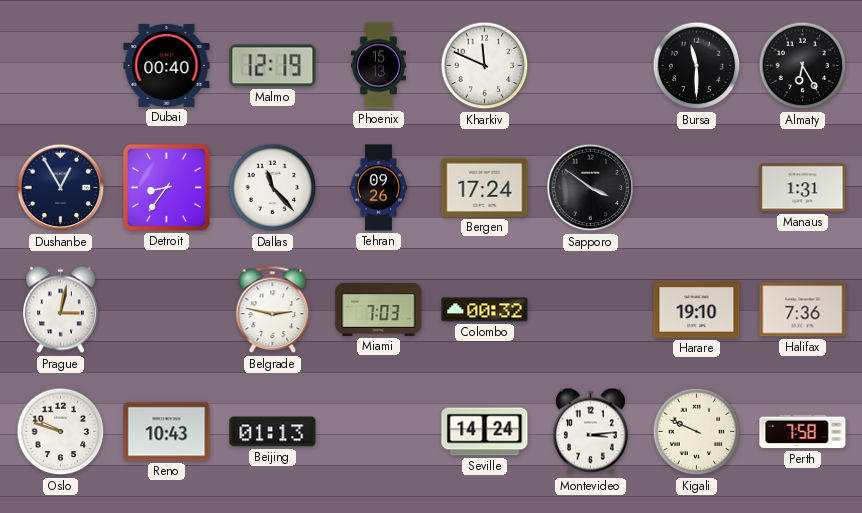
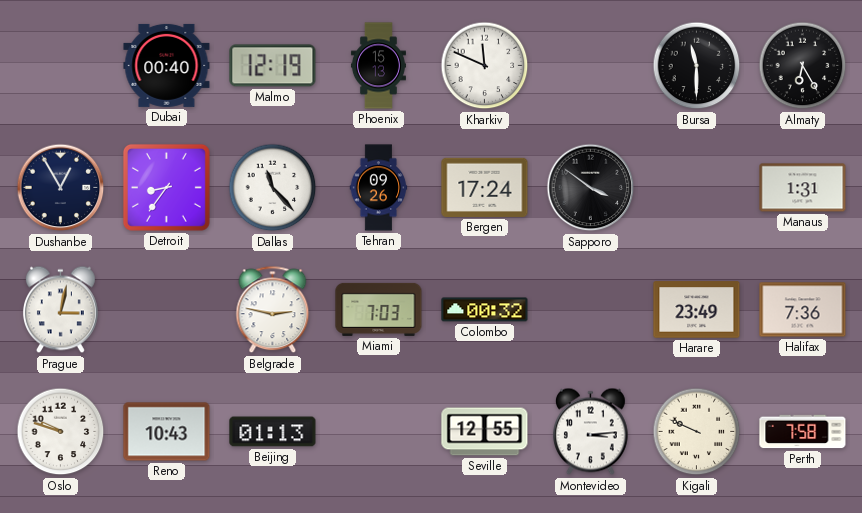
Harare: 19:10 -> 23:49
Seville: 14:24 -> 12:55
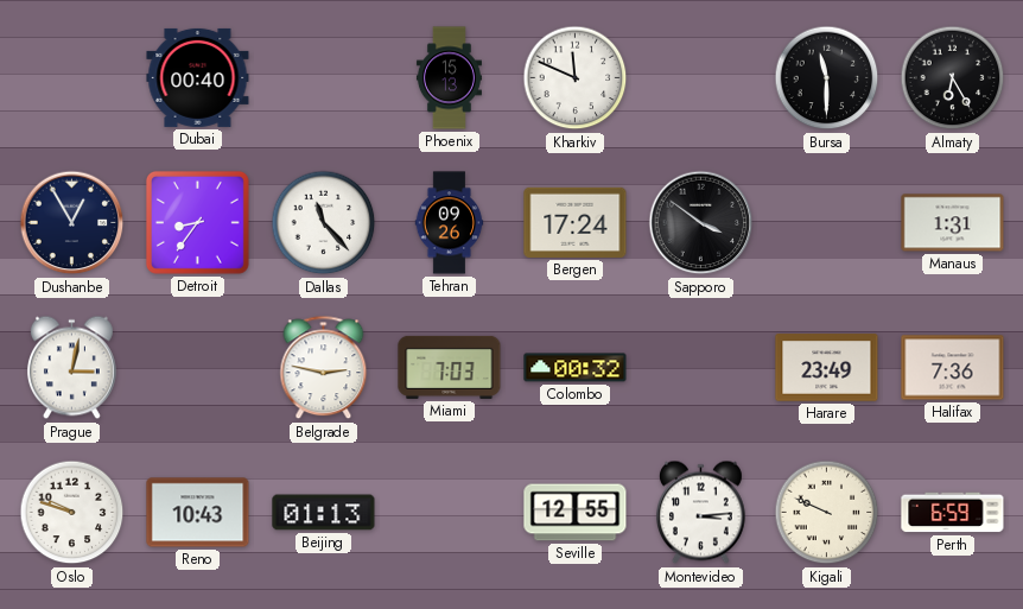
Malmo: 12:19 -> none
Perth: 7:58 -> 6:59
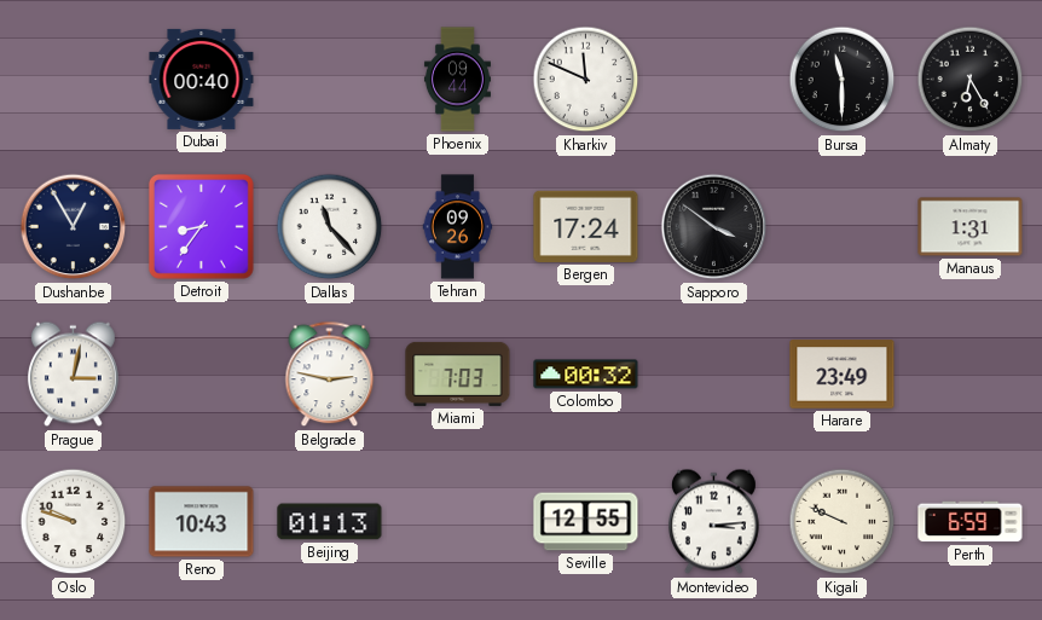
Phoenix: 15:13 -> 09:44
Halifax: 7:36 -> none
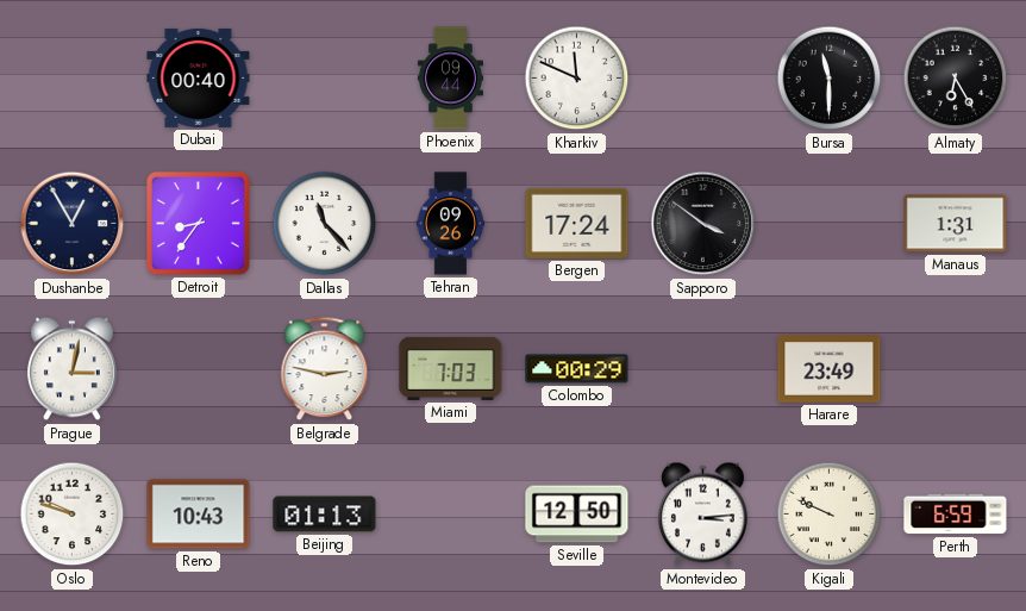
Colombo: 00:32 -> 00:29
Seville: 12:55 -> 12:50
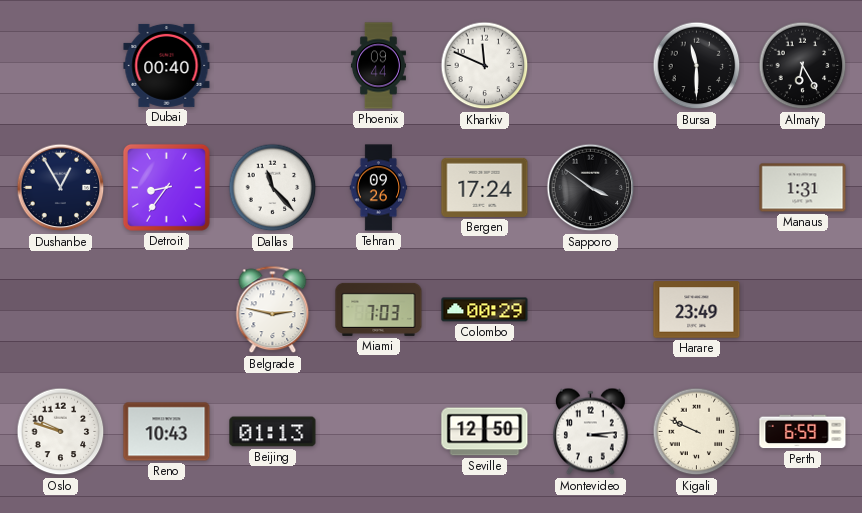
Prague: 3:02 -> none
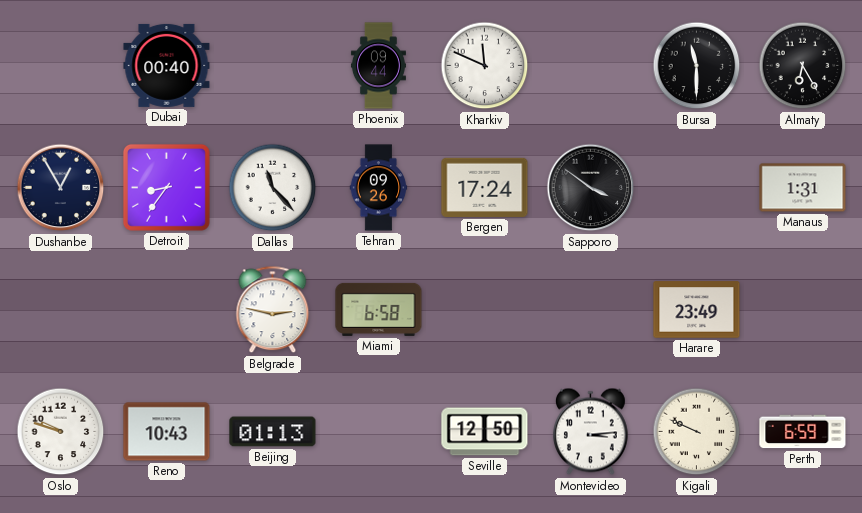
Miami: 7:03 -> 6:58
Colombo: 00:29 -> none
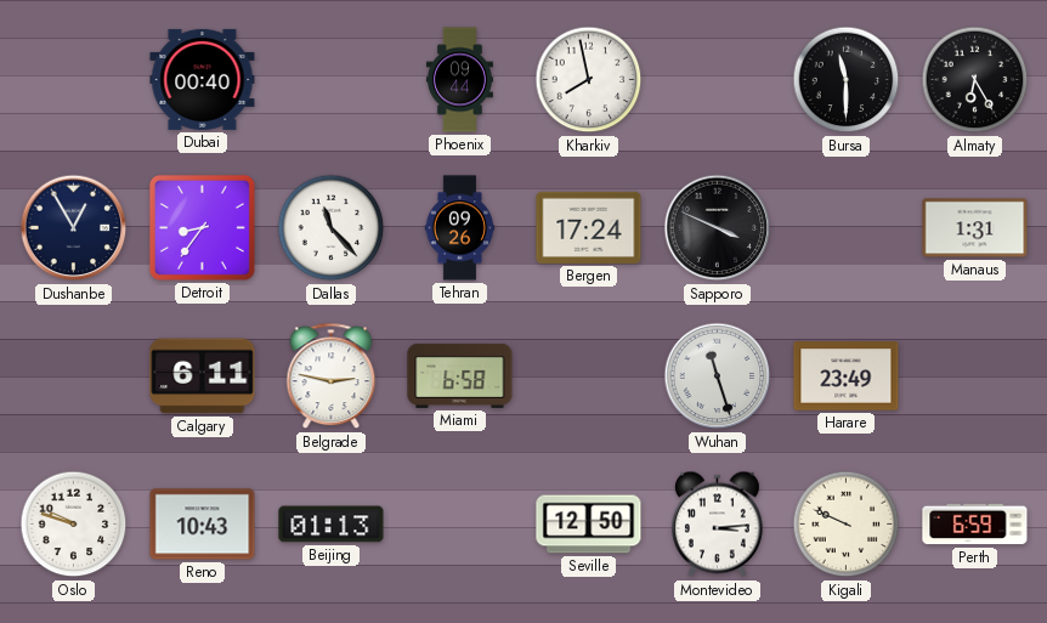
Kharkiv: 11:49 -> 7:58
Sapporo: 3:51 -> 3:49
Calgary: none -> 6:11
Wuhan: none -> 11:27
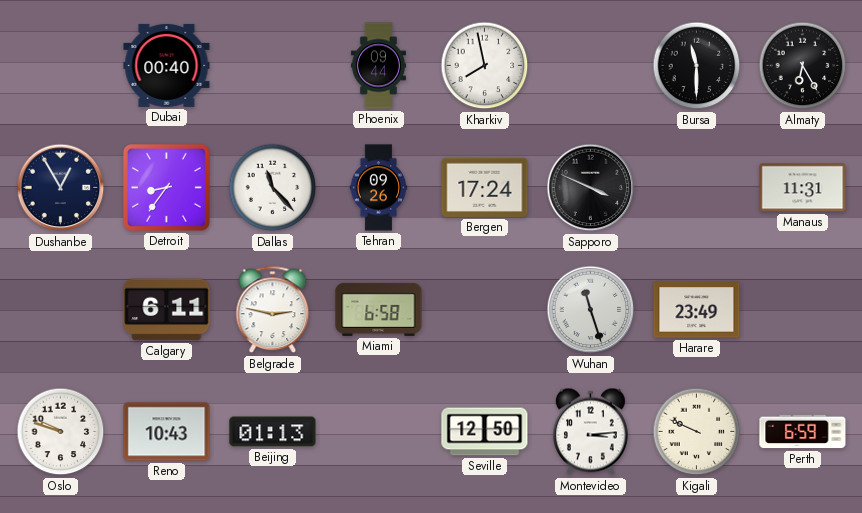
Manaus: 1:31 -> 11:31
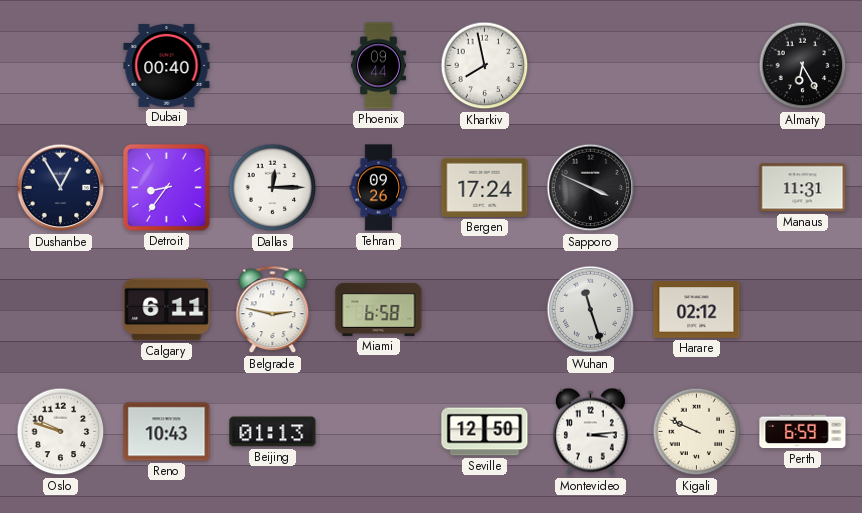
Bursa: 11:30 -> none
Dallas: 11:23 -> 12:15
Harare: 23:49 -> 02:12
